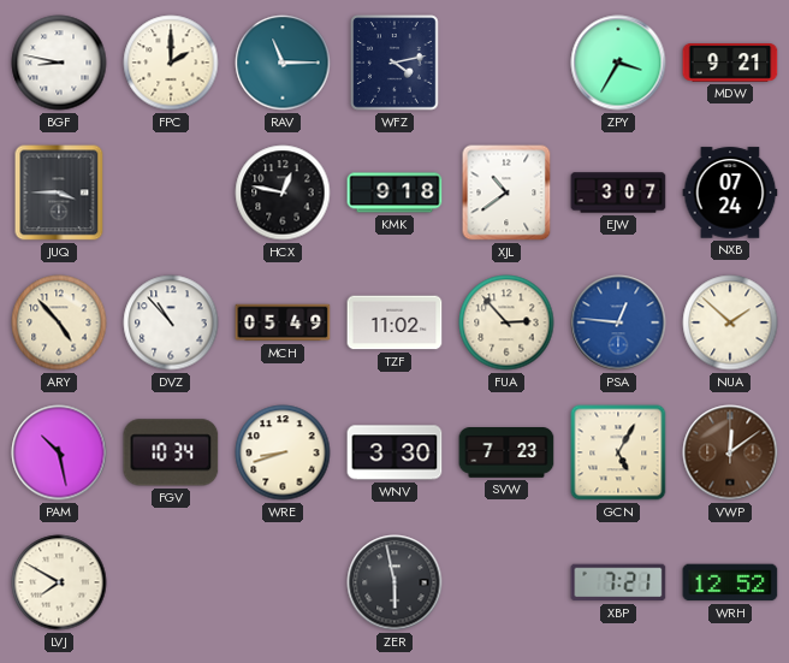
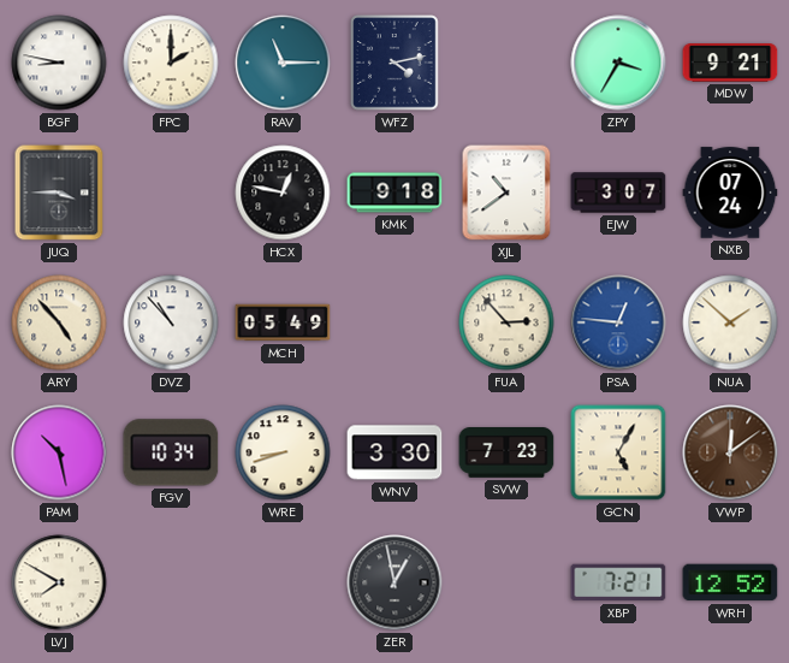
TZF: 11:02 -> none
ZER: 5:58 -> 12:58
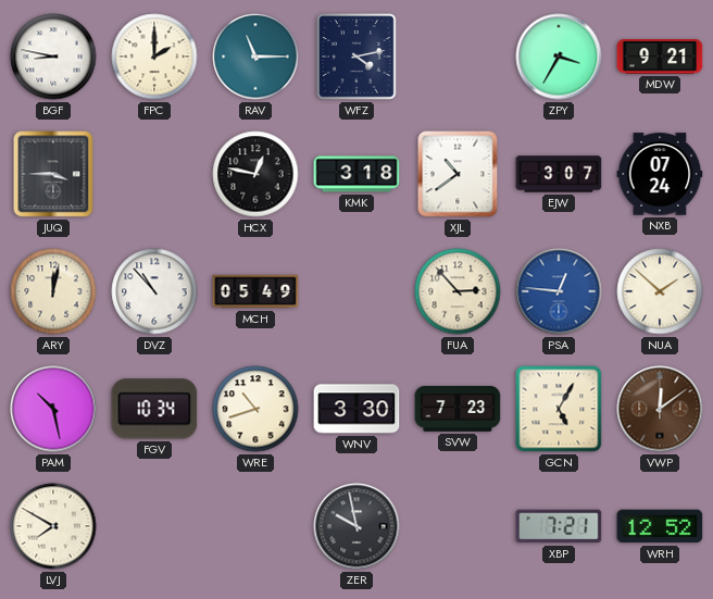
KMK: 9:18 -> 3:18
ARY: 4:53 -> 12:02
WRE: 8:42 -> 10:42
ZER: 12:58 -> 9:58
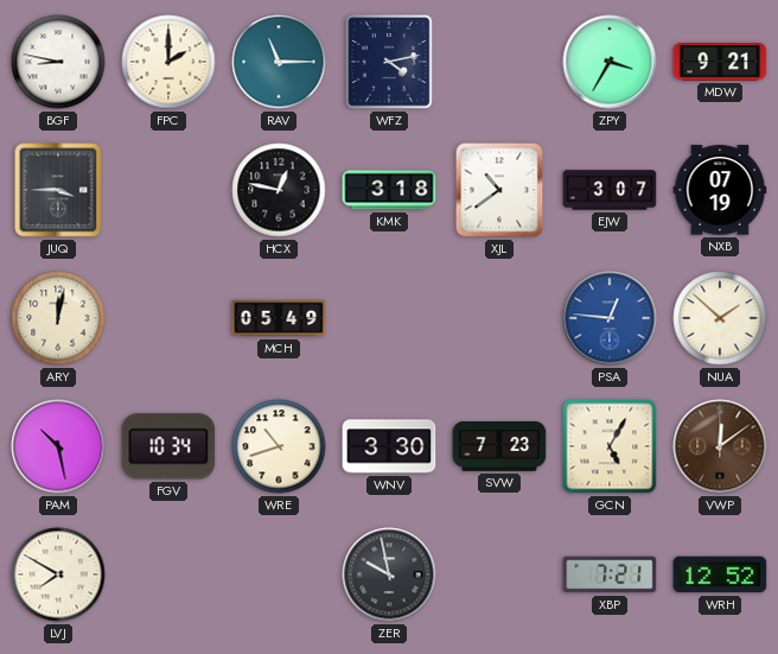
NXB: 07:24 -> 07:19
DVZ: 10:53 -> none
FUA: 2:53 -> none
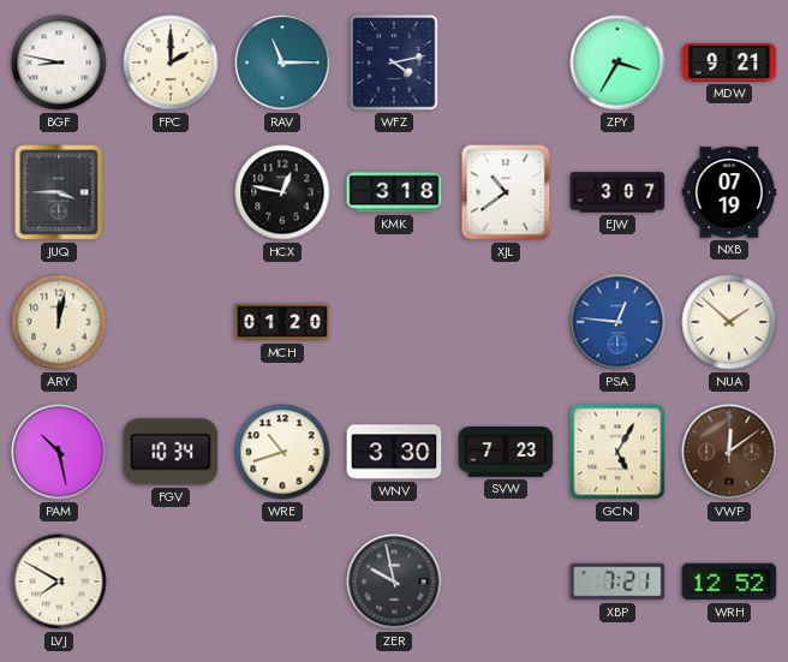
MCH: 05:49 -> 01:20
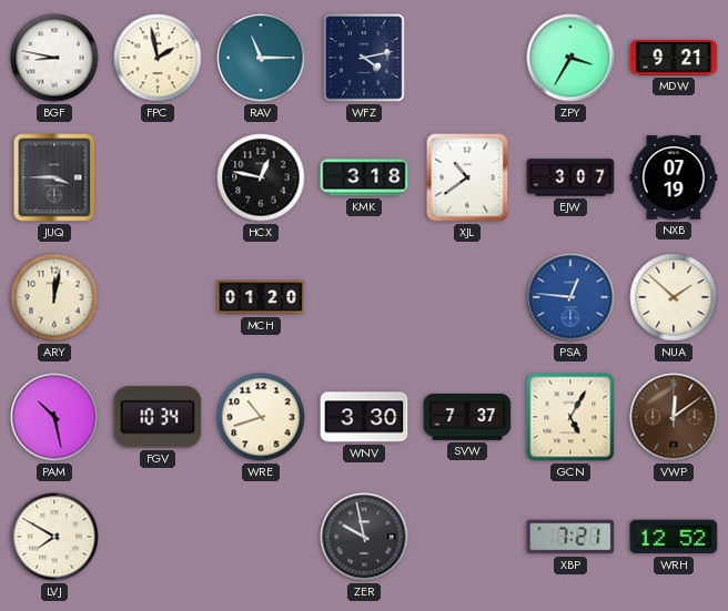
FPC: 2:00 -> 1:58
SVW: 7:23 -> 7:37
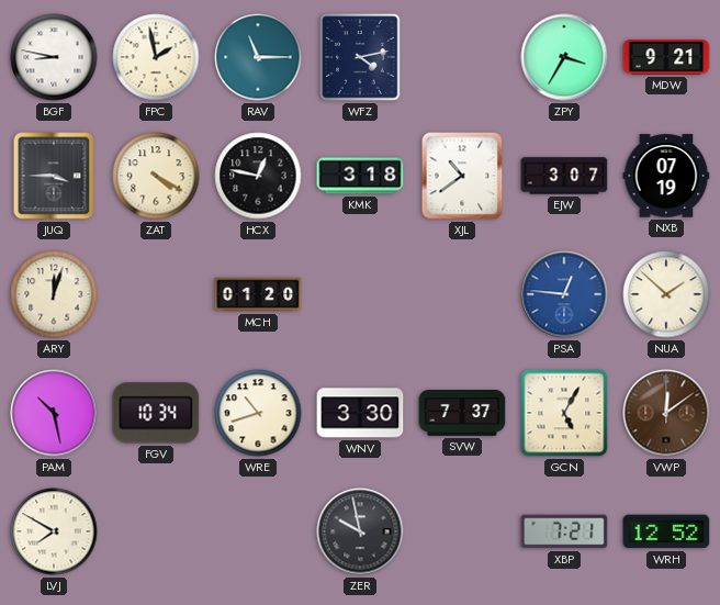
ZAT: none -> 4:20
ARY: 12:02 -> 12:03
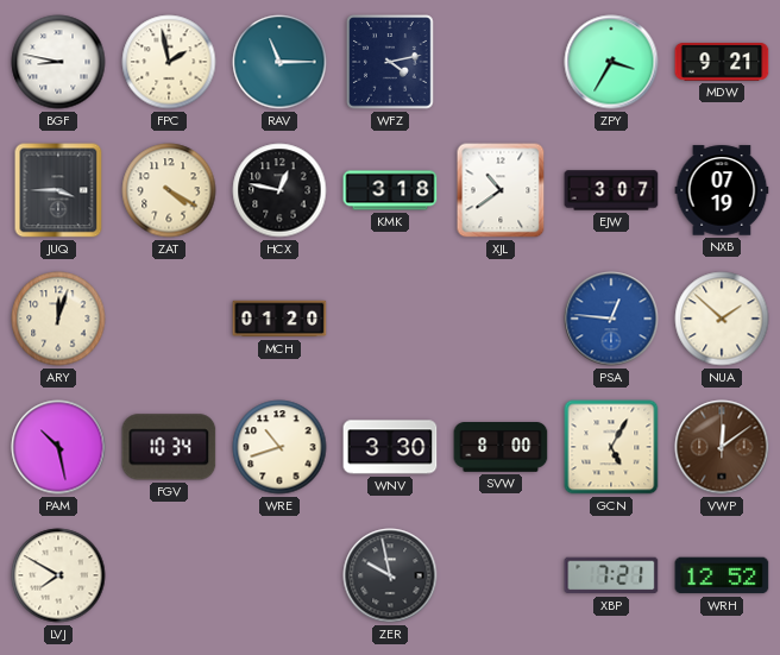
SVW: 7:37 -> 8:00
